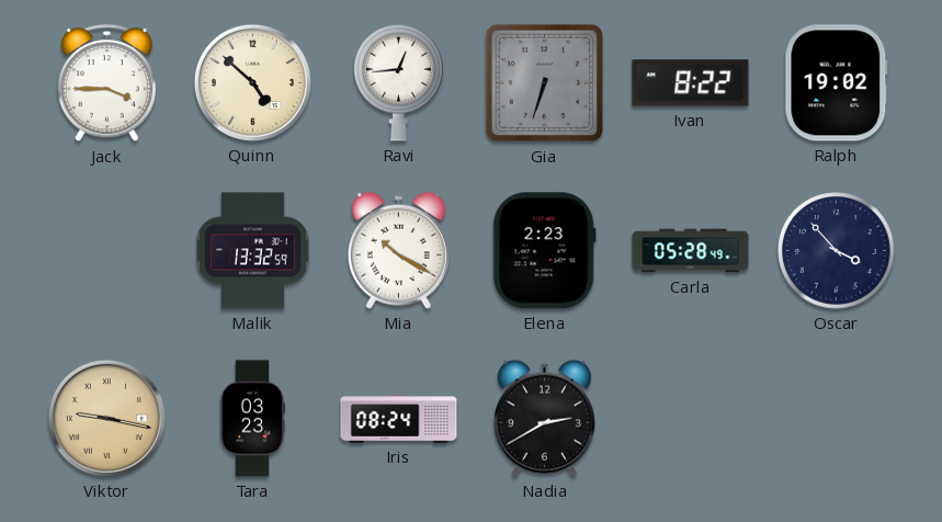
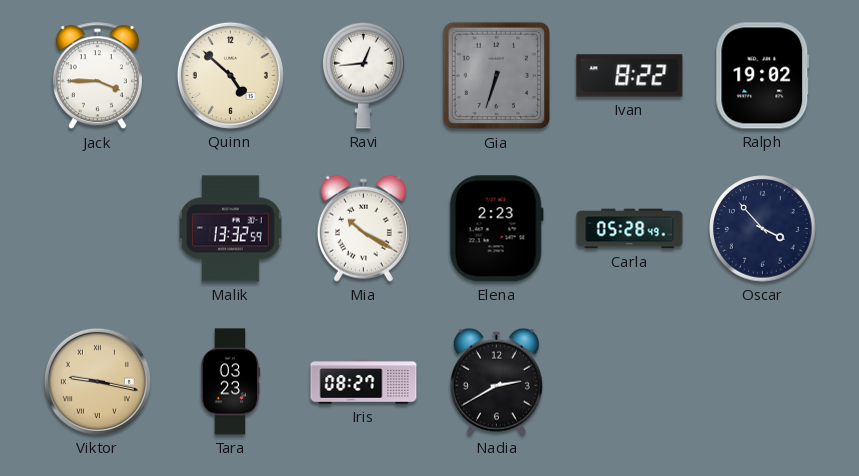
Iris: 08:24 -> 08:27
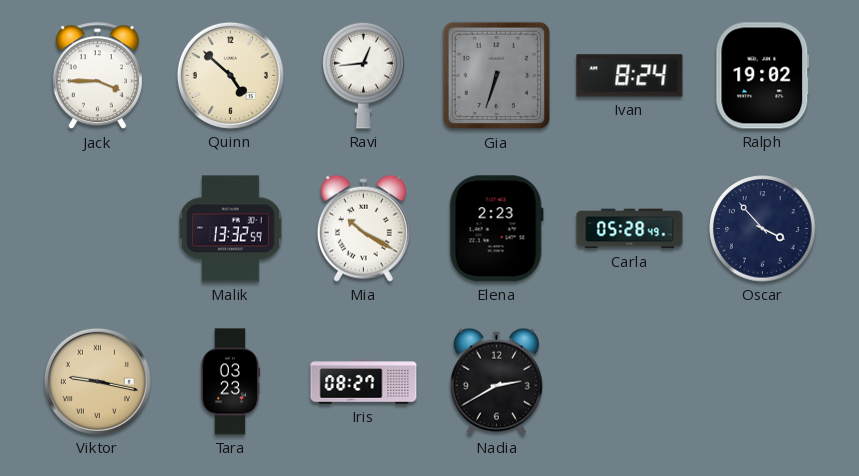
Ivan: 8:22 -> 8:24
